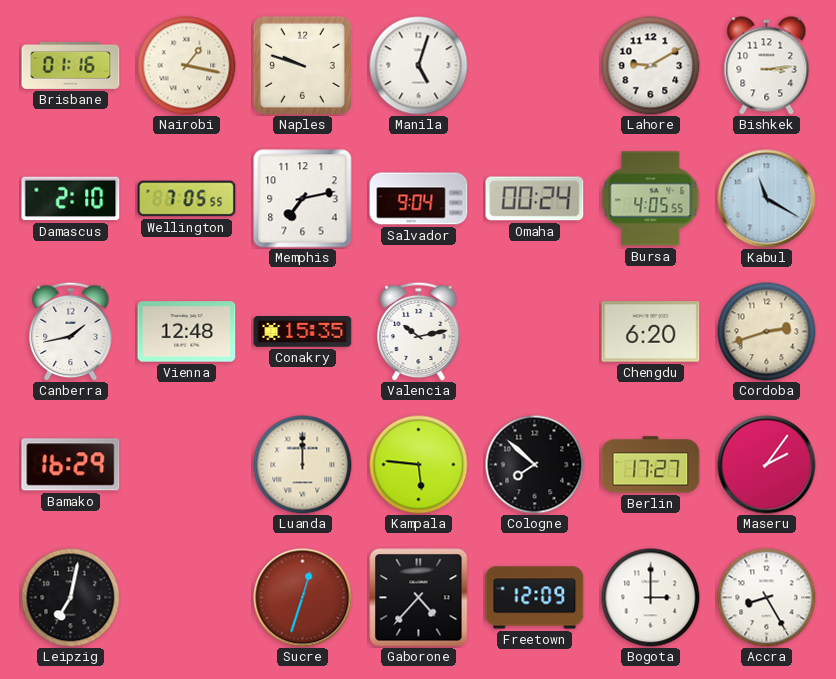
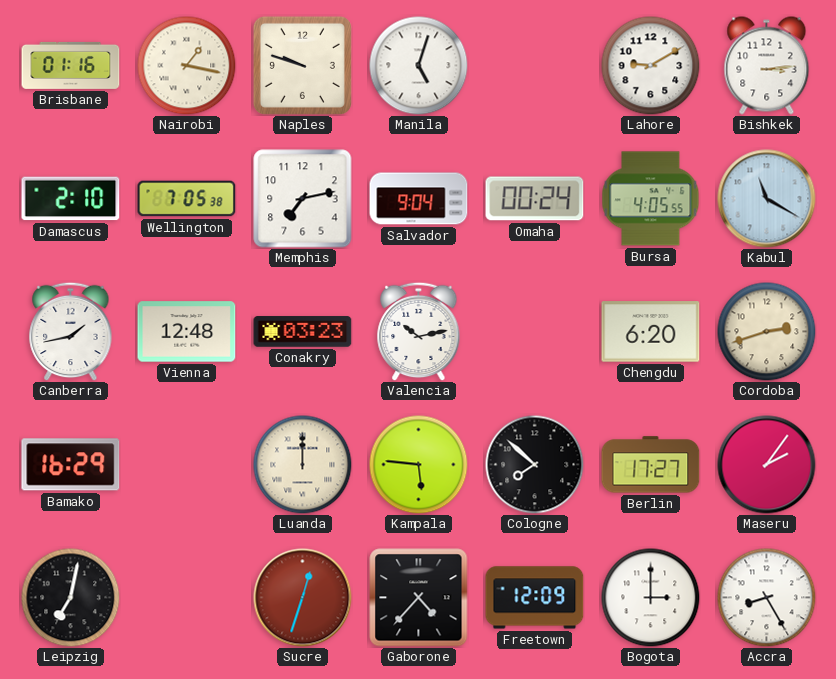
Wellington: 7:05:55 -> 7:05:38
Conakry: 15:35 -> 03:23
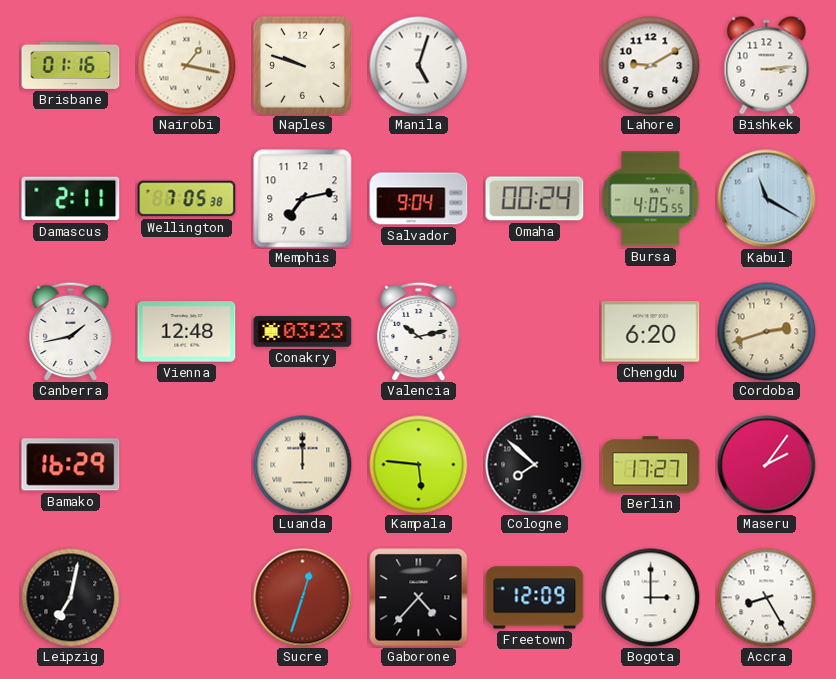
Damascus: 2:10 -> 2:11
